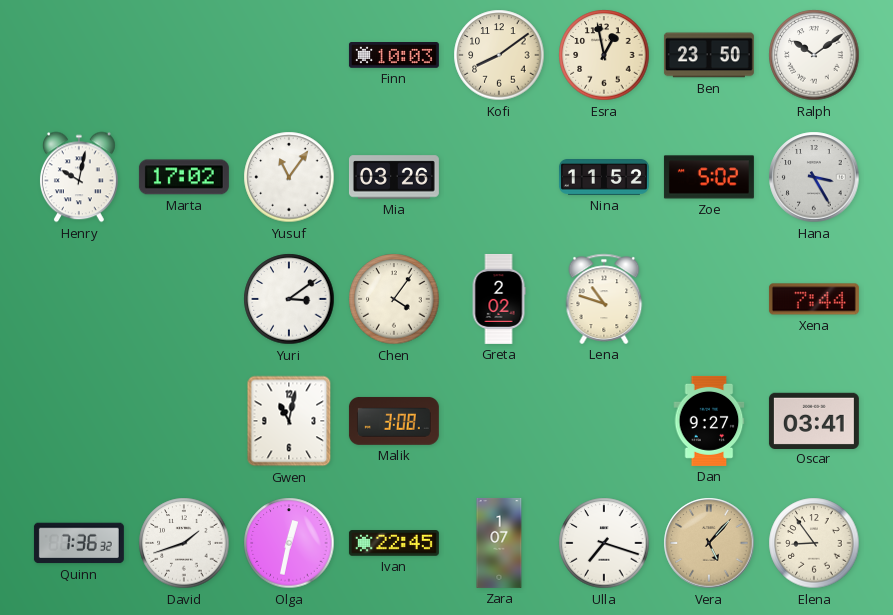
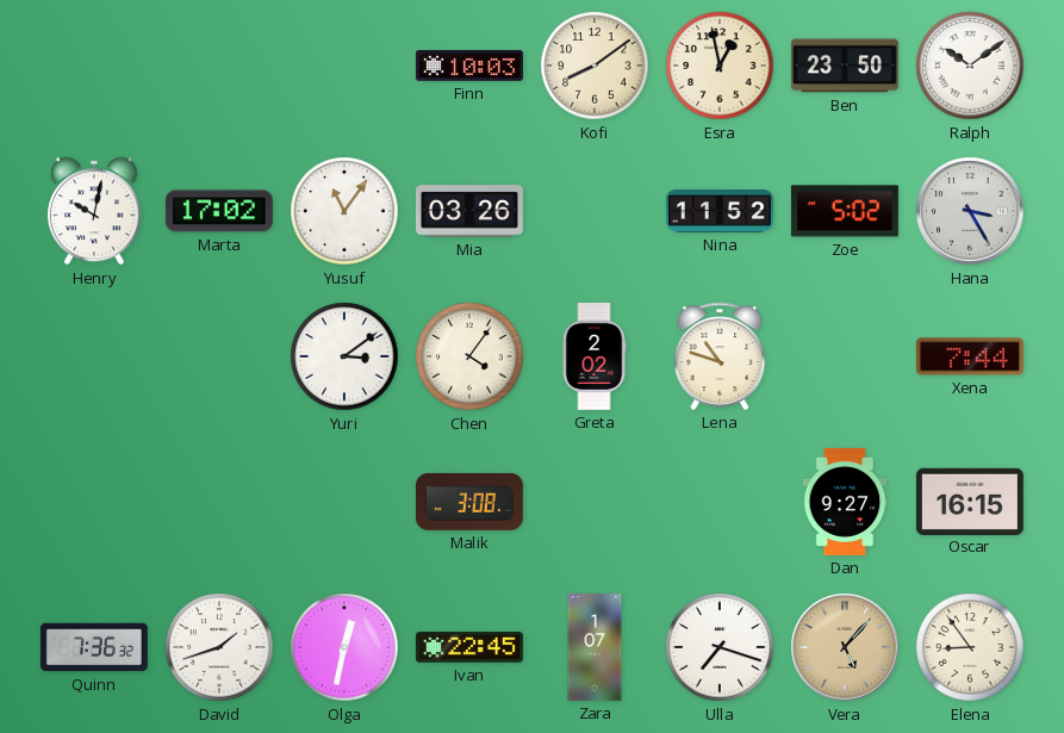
Gwen: 11:02 -> none
Oscar: 03:41 -> 16:15
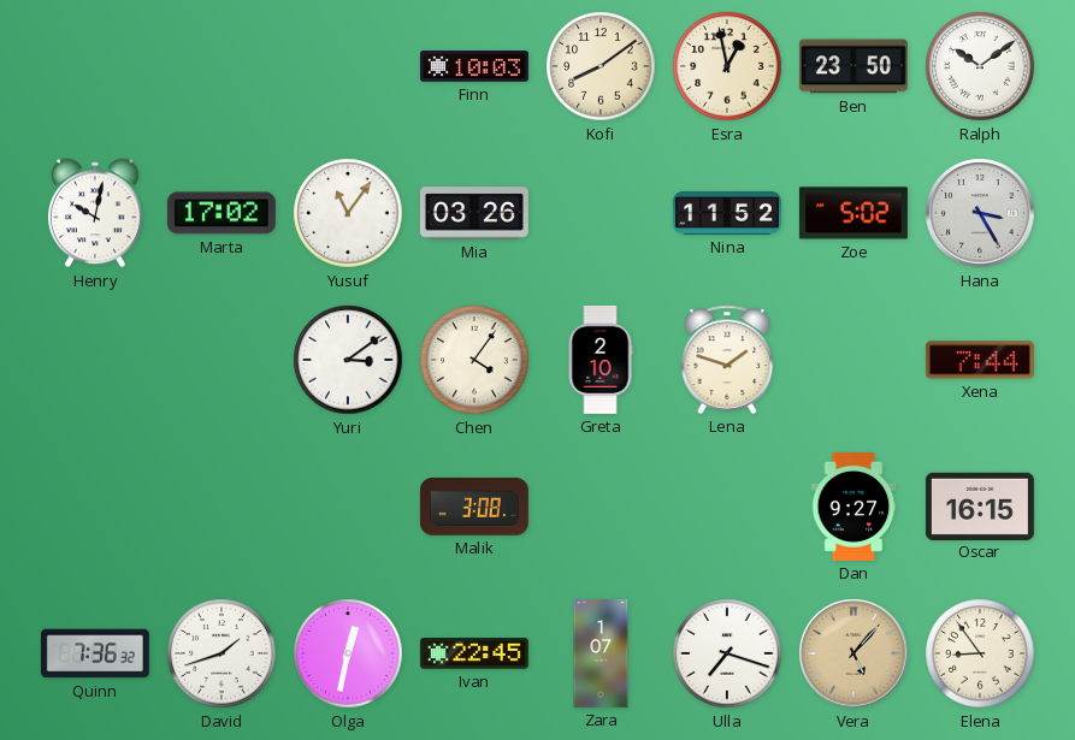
Greta: 2:02 -> 2:10
Lena: 10:48 -> 1:48
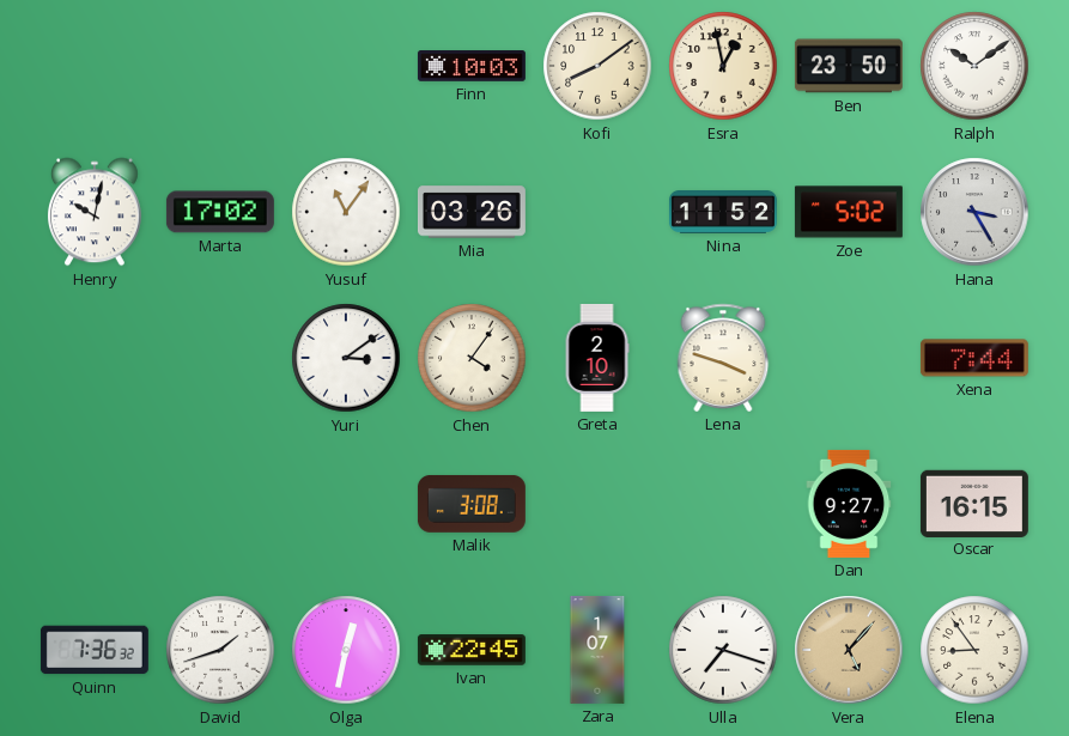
Lena: 1:48 -> 3:48
